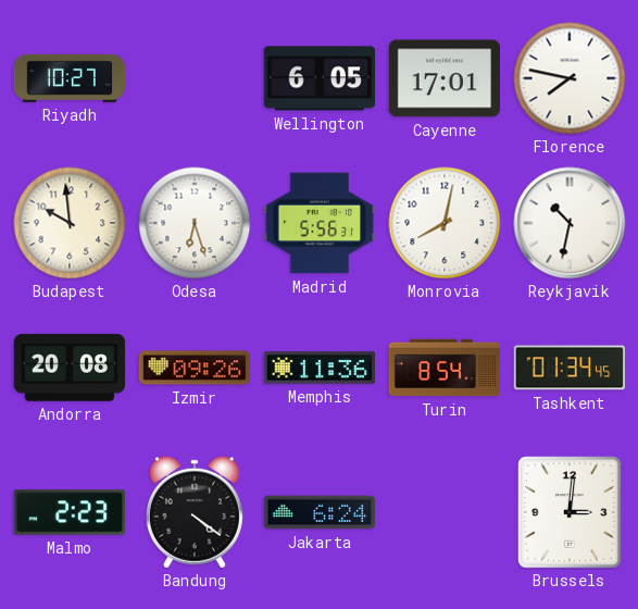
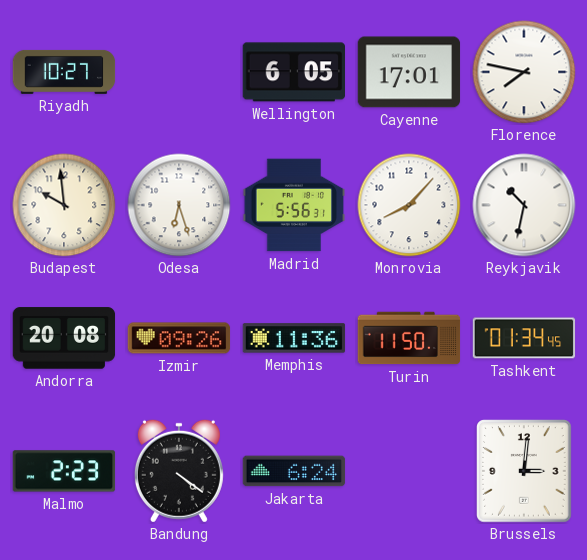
Monrovia: 8:02 -> 8:07
Turin: 8:54 -> 11:50
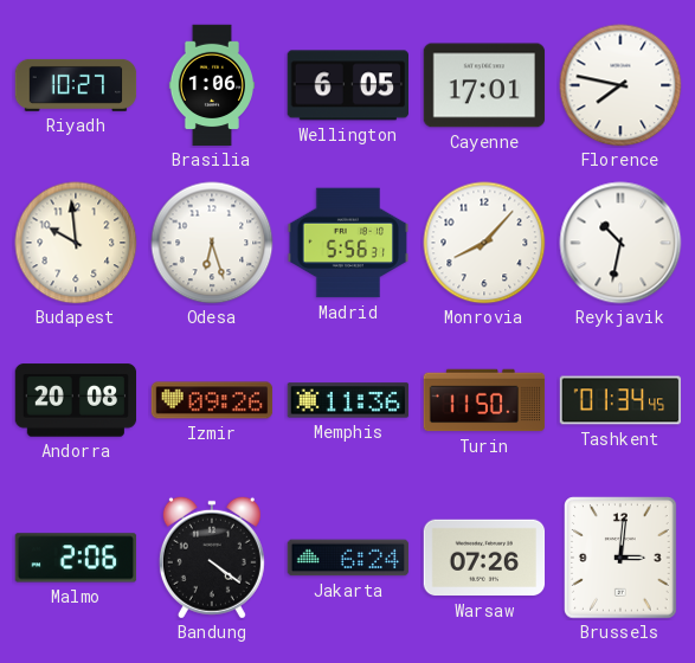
Brasilia: none -> 1:06
Malmo: 2:23 -> 2:06
Warsaw: none -> 07:26
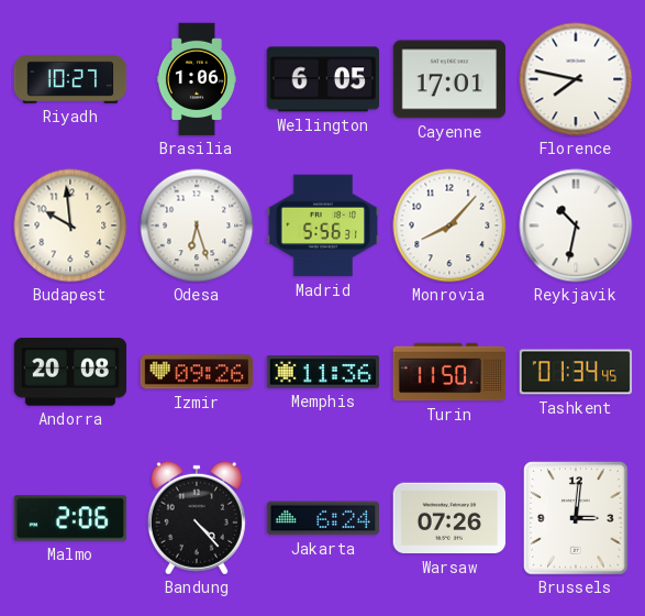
Bandung: 4:21 -> 4:23
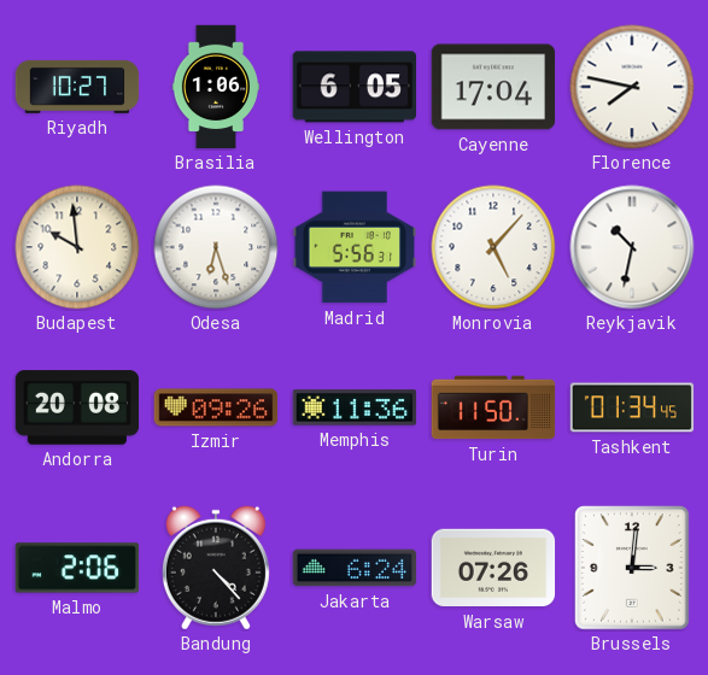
Cayenne: 17:01 -> 17:04
Monrovia: 8:07 -> 5:07
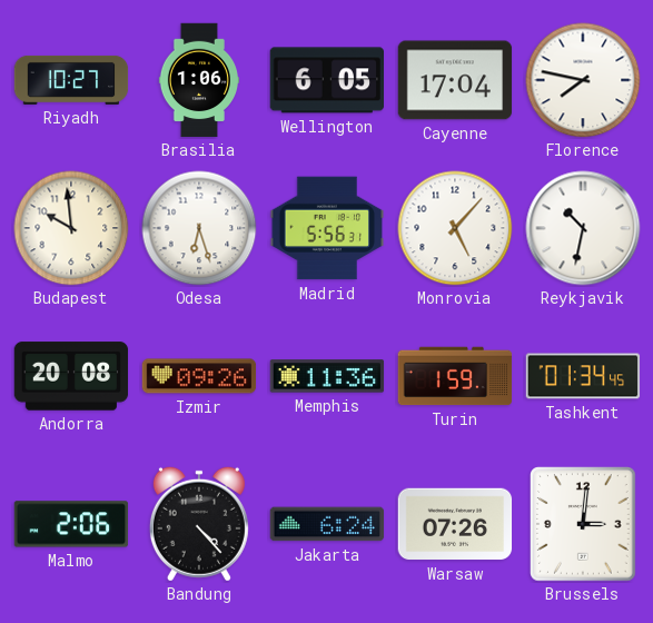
Turin: 11:50 -> 1:59
